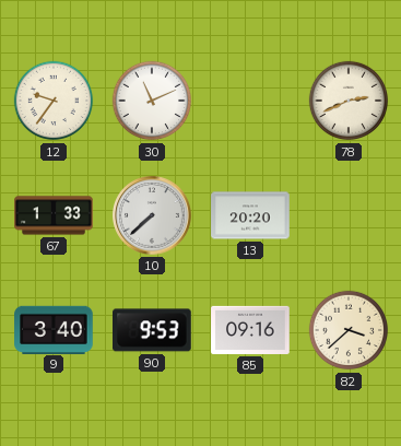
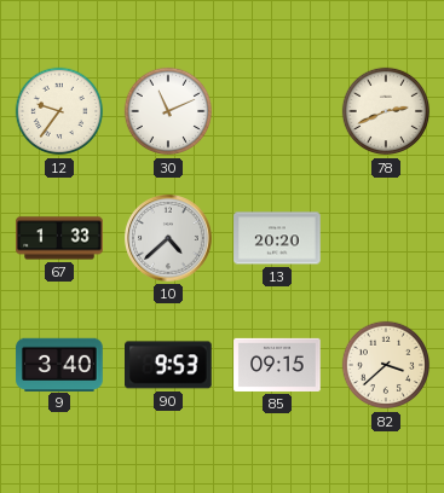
10: 7:38 -> 4:38
85: 09:16 -> 09:15
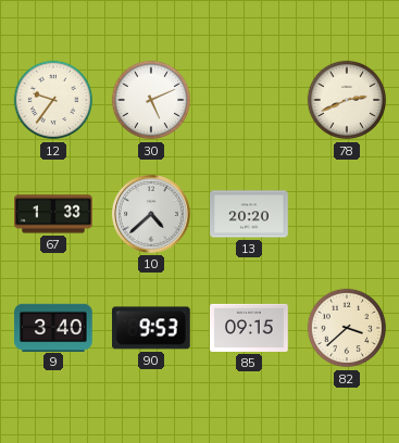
30: 11:11 -> 5:11
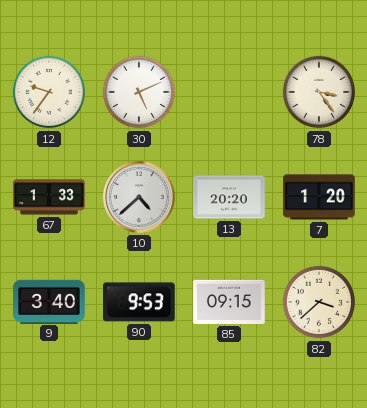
78: 2:41 -> 3:24
7: none -> 1:20
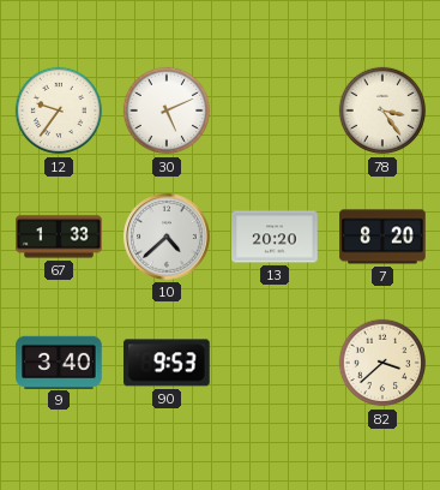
7: 1:20 -> 8:20
85: 09:15 -> none
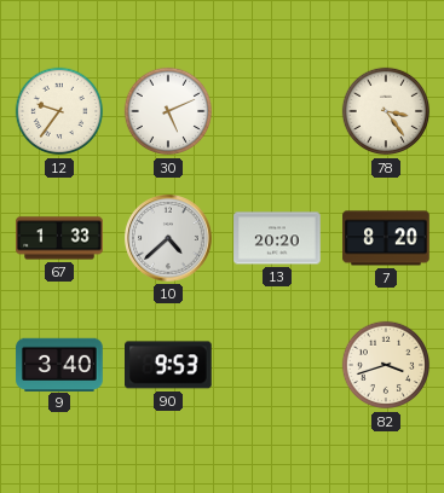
82: 3:38 -> 3:42
